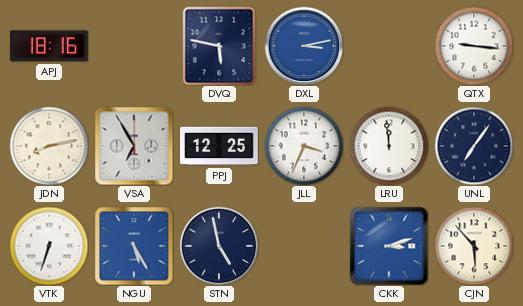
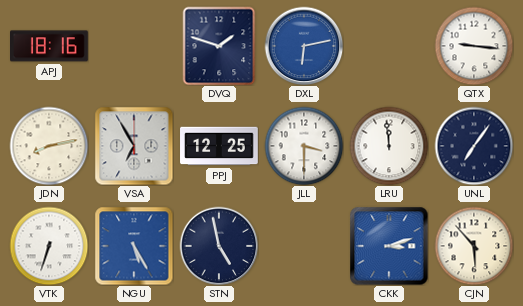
DVQ: 5:47 -> 1:48
DXL: 3:13 -> 6:13
JLL: 3:34 -> 3:30
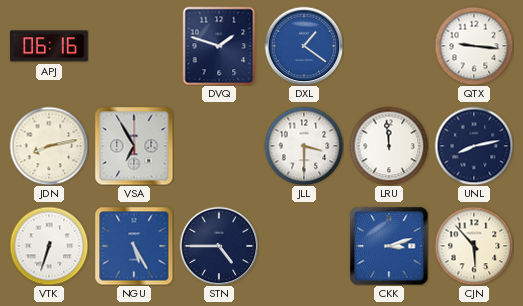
APJ: 18:16 -> 06:16
DXL: 6:13 -> 1:21
PPJ: 12:25 -> none
UNL: 7:06 -> 8:13
STN: 4:58 -> 4:45
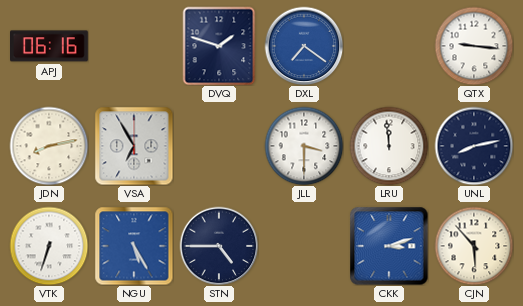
DXL: 1:21 -> 7:21
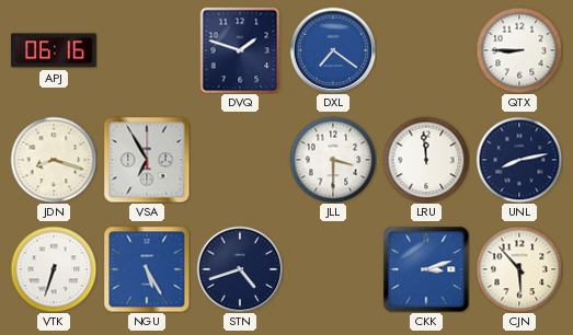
QTX: 9:16 -> 8:45
JDN: 8:13 -> 8:18
STN: 4:45 -> 4:42
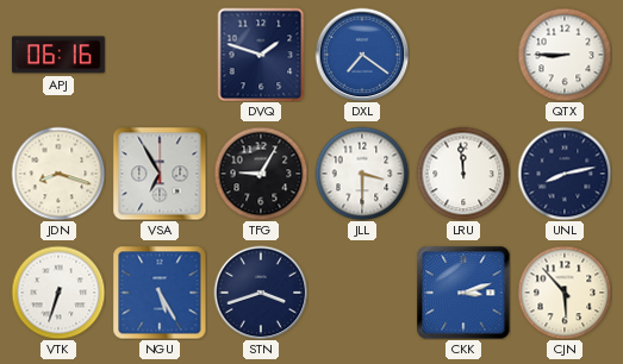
TFG: none -> 9:05
STN: 4:42 -> 3:42
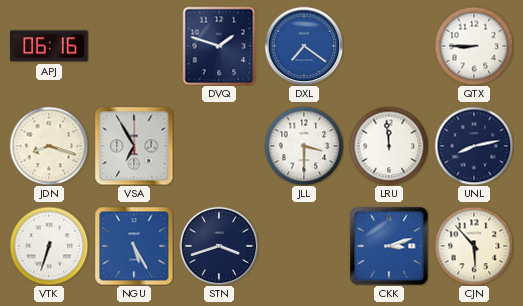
TFG: 9:05 -> none
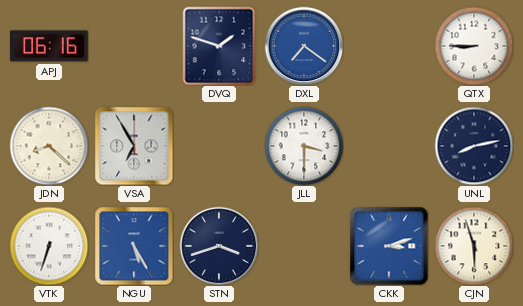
JDN: 8:18 -> 8:22
LRU: 11:59 -> none
CJN: 5:53 -> 5:57
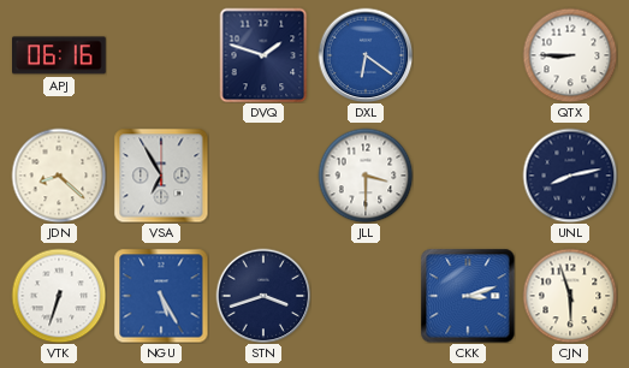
DXL: 7:21 -> 6:21
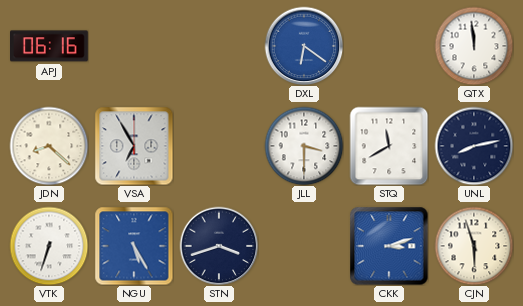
DVQ: 1:48 -> none
QTX: 8:45 -> 11:59
STQ: none -> 11:40
